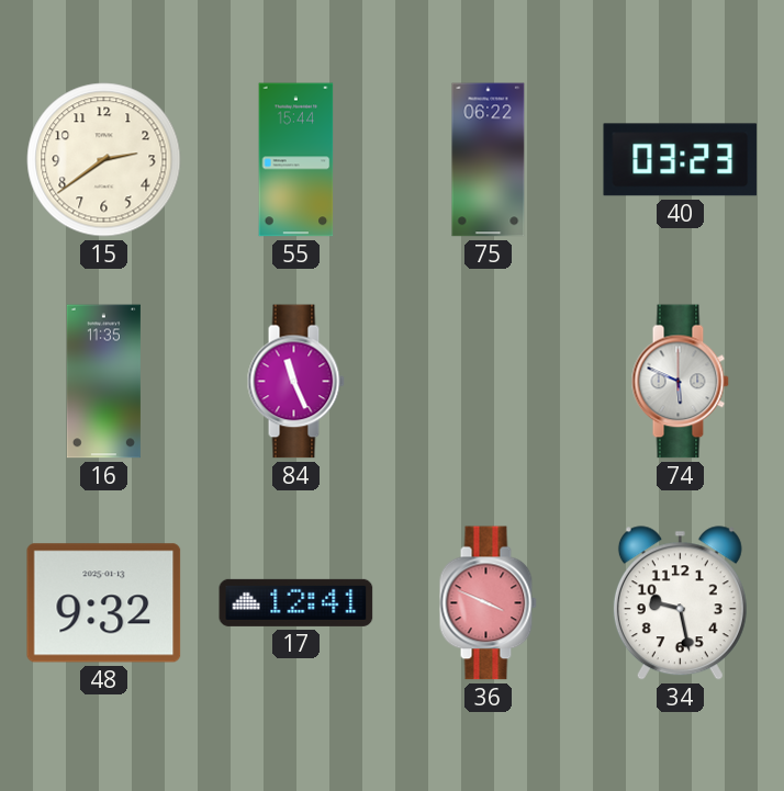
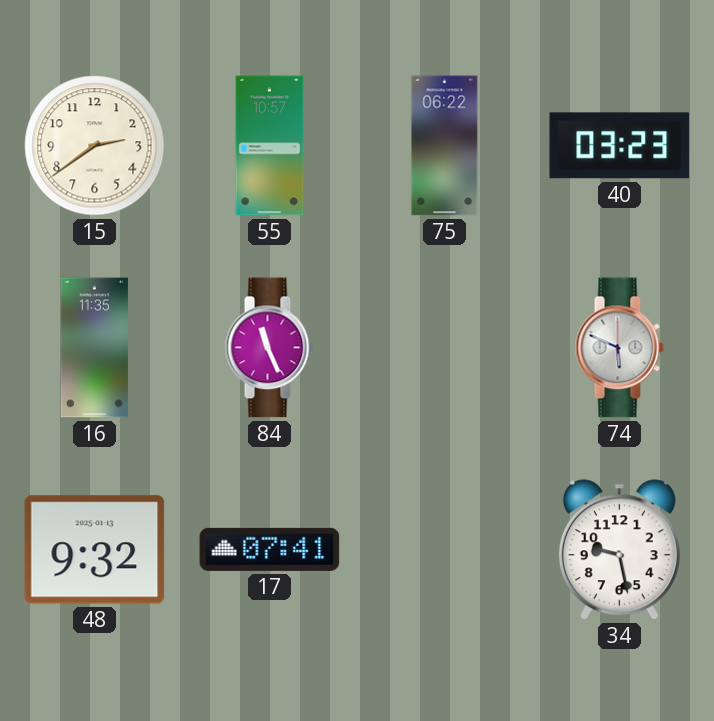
55: 15:44 -> 10:57
17: 12:41 -> 07:41
36: 3:49 -> none
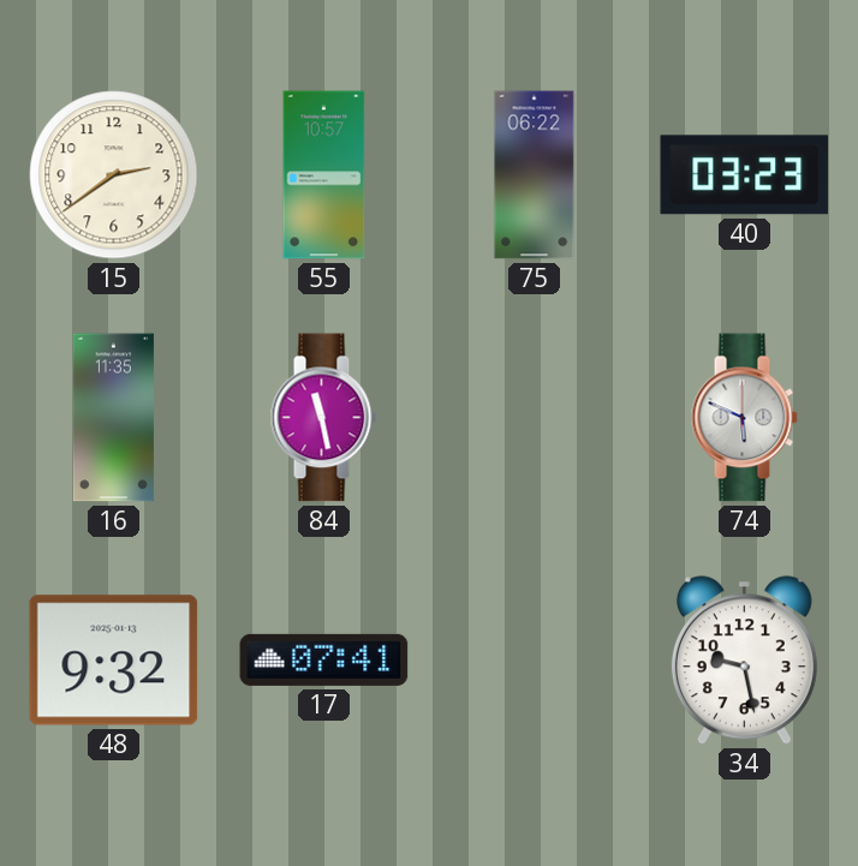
84: 11:26 -> 11:28
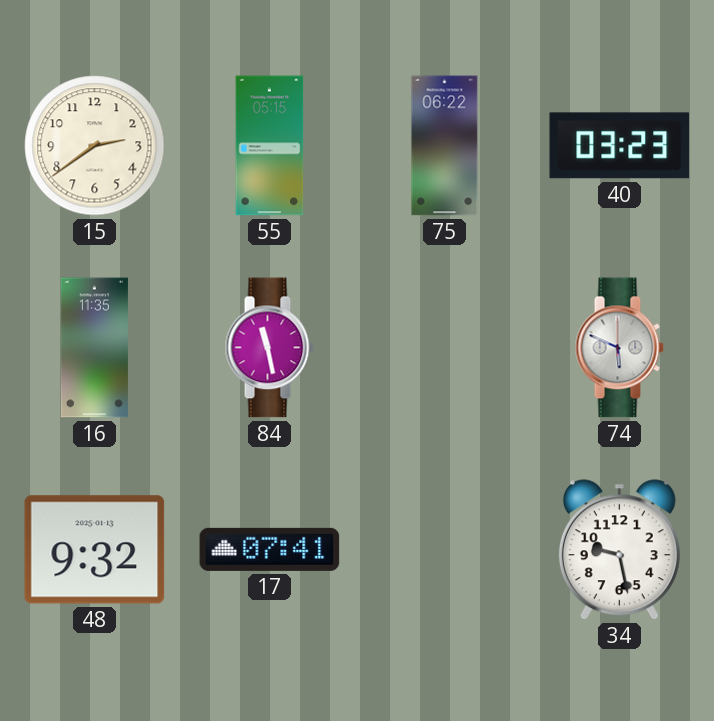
55: 10:57 -> 05:15
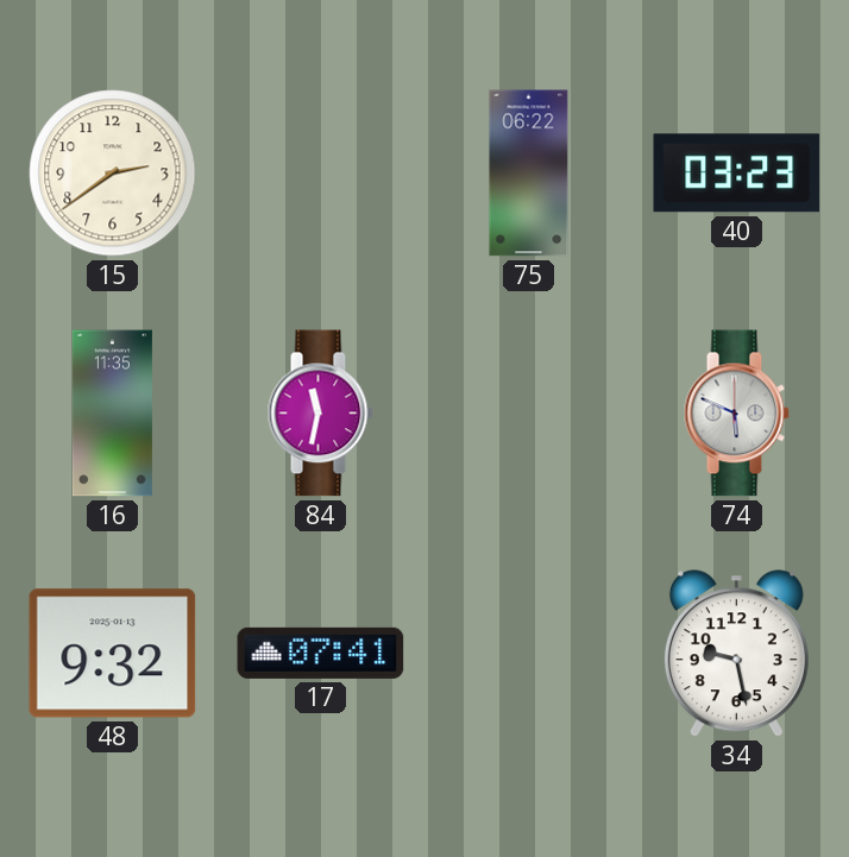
55: 05:15 -> none
84: 11:28 -> 11:32
